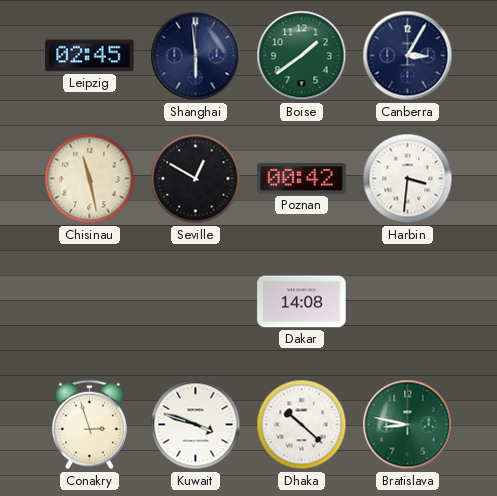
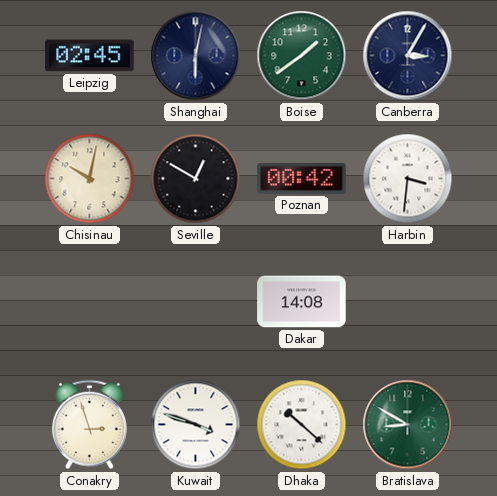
Shanghai: 5:59 -> 6:02
Chisinau: 11:28 -> 10:02
Bratislava: 8:47 -> 8:50
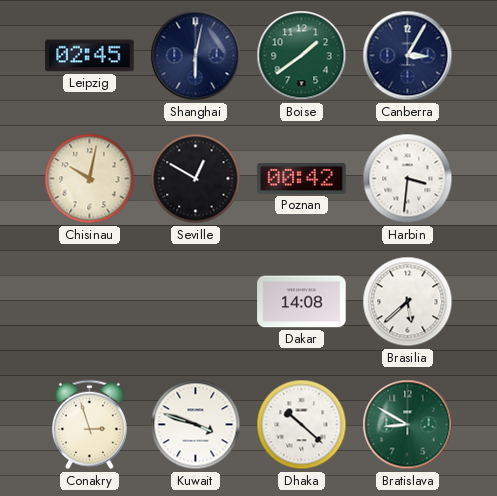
Brasilia: none -> 5:38
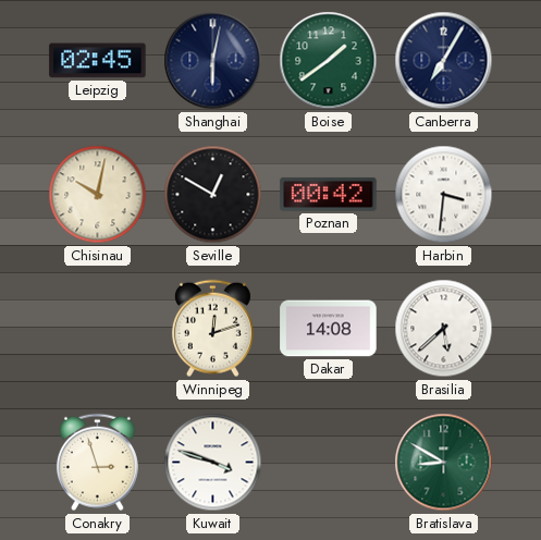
Canberra: 3:05 -> 7:05
Winnipeg: none -> 12:12
Dhaka: 10:22 -> none
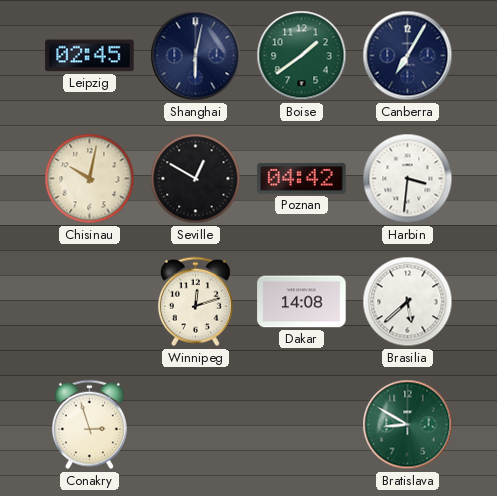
Poznan: 00:42 -> 04:42
Kuwait: 3:48 -> none
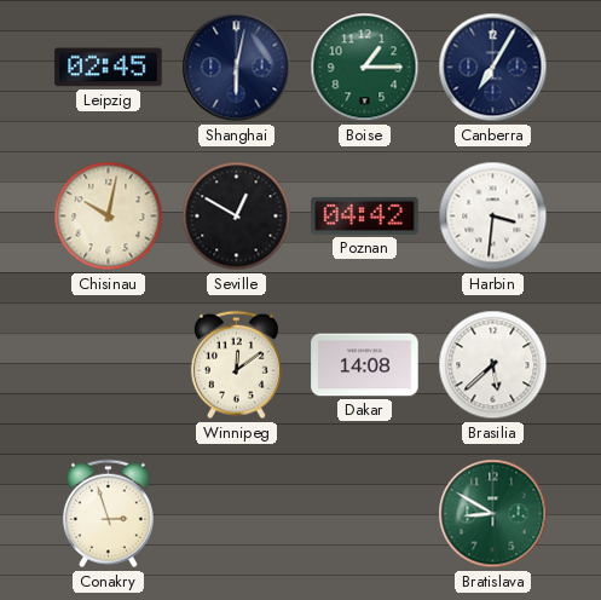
Boise: 1:39 -> 1:15
Winnipeg: 12:12 -> 12:09
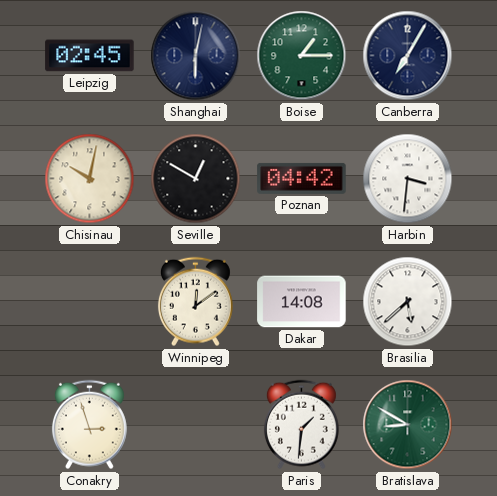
Paris: none -> 1:31
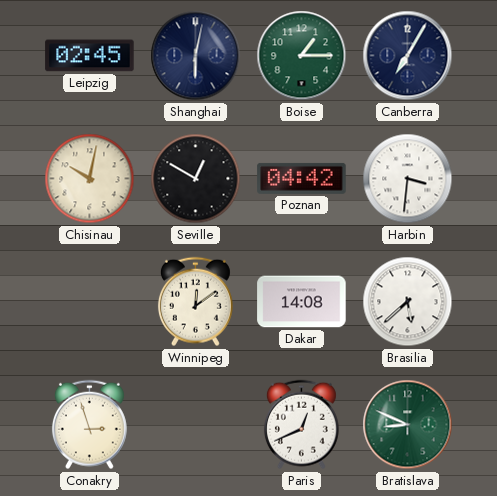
Paris: 1:31 -> 12:41
Bratislava: 8:50 -> 8:49
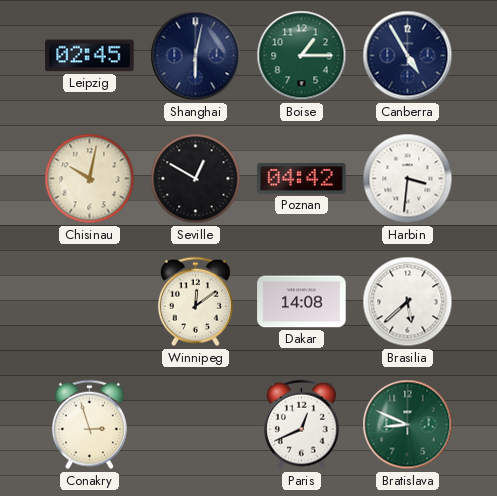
Canberra: 7:05 -> 4:55
